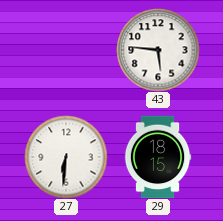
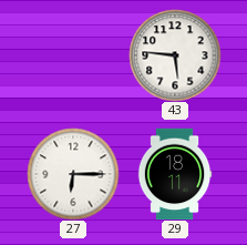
27: 6:31 -> 6:15
29: 18:15 -> 18:11
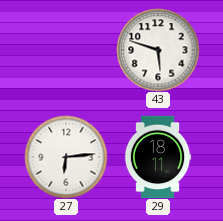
43: 5:46 -> 5:48
27: 6:15 -> 6:14
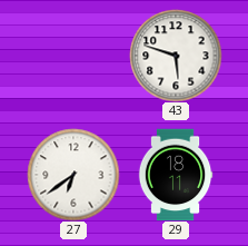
27: 6:14 -> 6:39
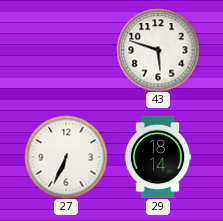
27: 6:39 -> 6:34
29: 18:11 -> 18:14
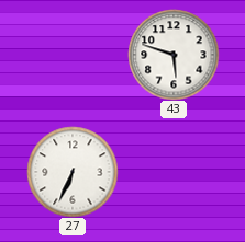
29: 18:14 -> none
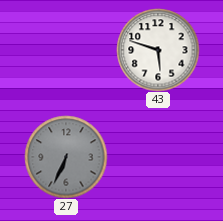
27 dial: white -> grey
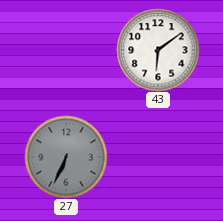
43: 5:48 -> 6:09
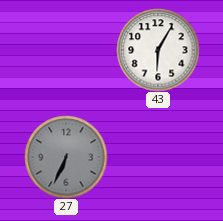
43: 6:09 -> 6:05
